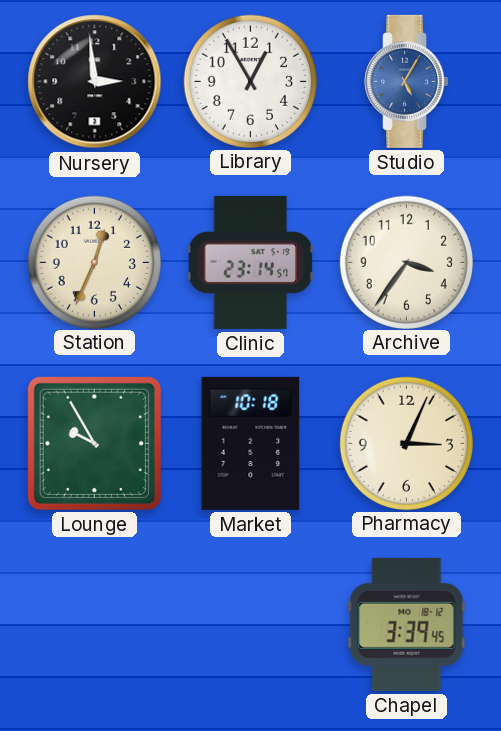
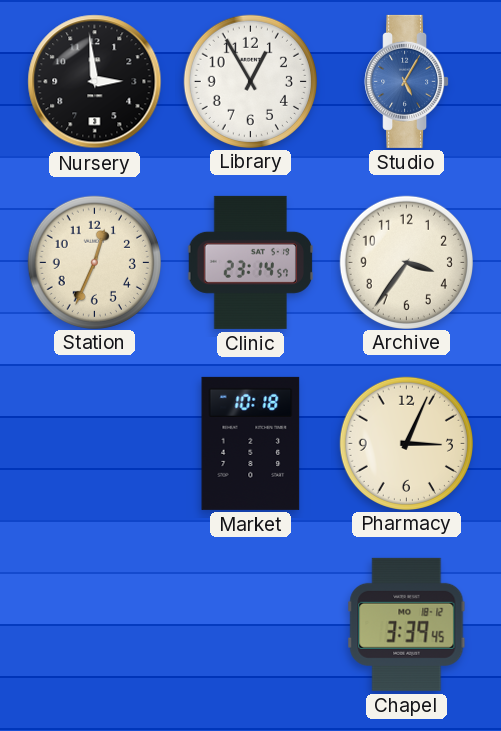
Lounge: 9:55 -> none
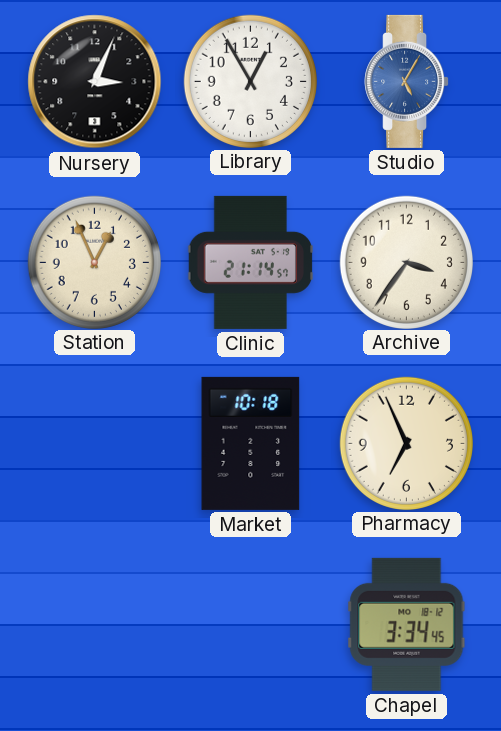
Nursery: 2:59 -> 3:04
Station: 12:34 -> 12:56
Clinic: 23:14 -> 21:14
Pharmacy: 3:04 -> 6:56
Chapel: 3:39 -> 3:34
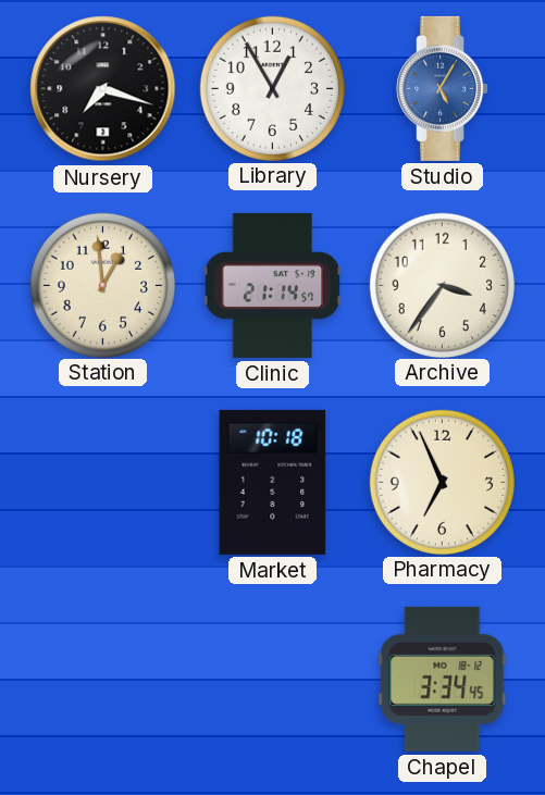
Nursery: 3:04 -> 7:18
Station: 12:56 -> 12:59
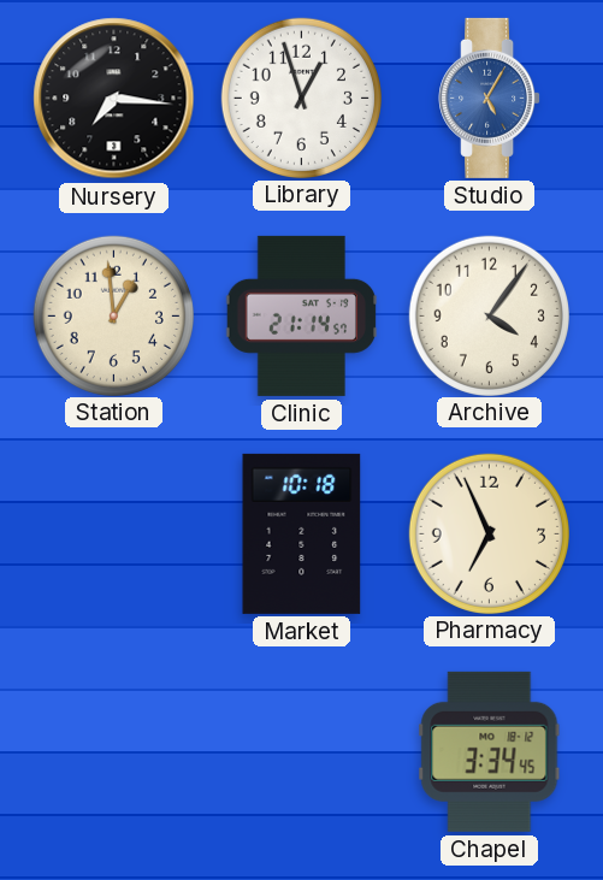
Nursery: 7:18 -> 7:16
Library: 12:55 -> 12:57
Archive: 3:36 -> 4:06
